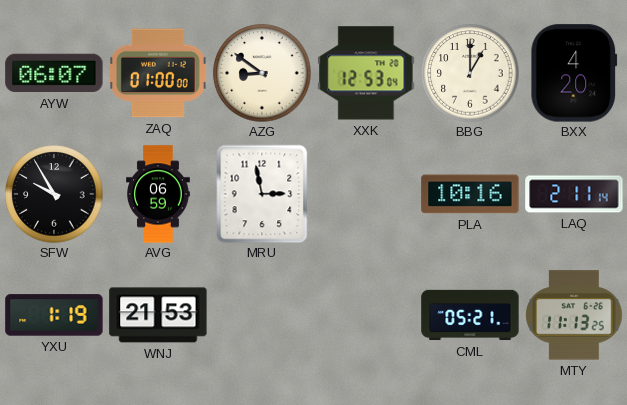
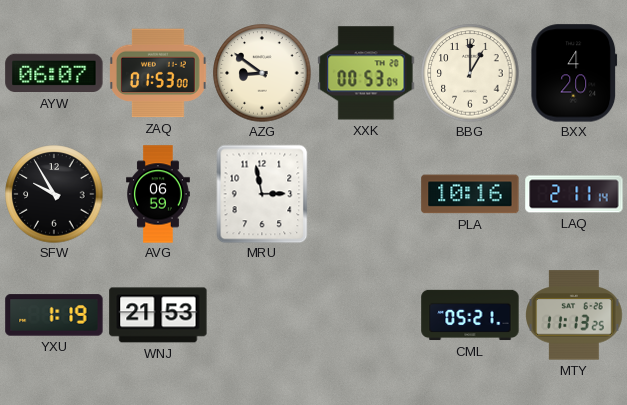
ZAQ: 01:00 -> 01:53
XXK: 12:53 -> 00:53
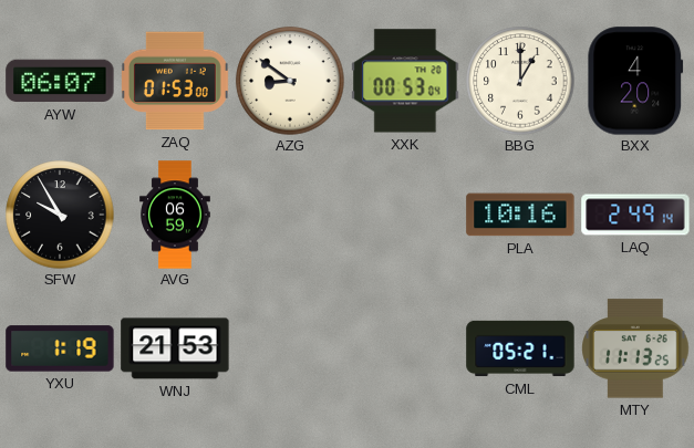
MRU: 2:58 -> none
LAQ: 2:11 -> 2:49
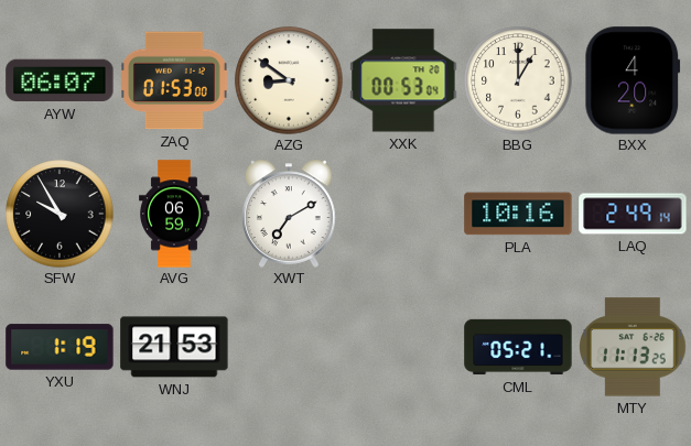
XWT: none -> 7:10
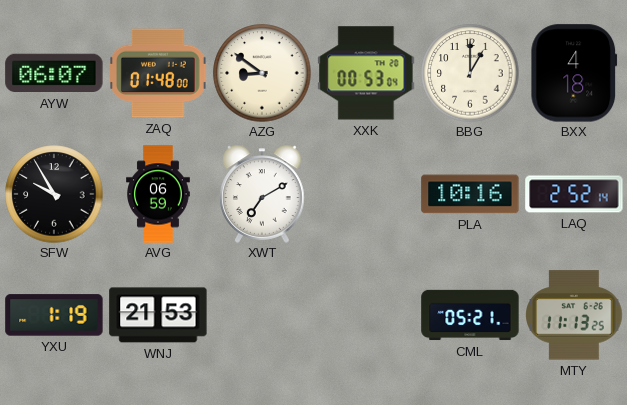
ZAQ: 01:53 -> 01:48
BXX: 4:20 -> 4:18
LAQ: 2:49 -> 2:52
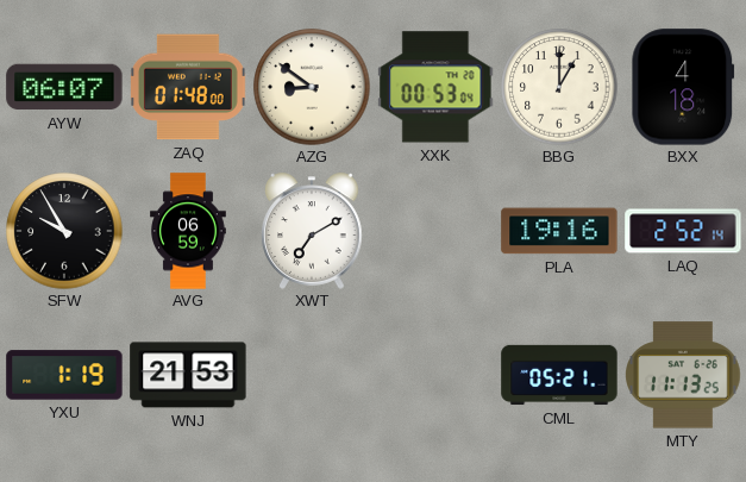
PLA: 10:16 -> 19:16
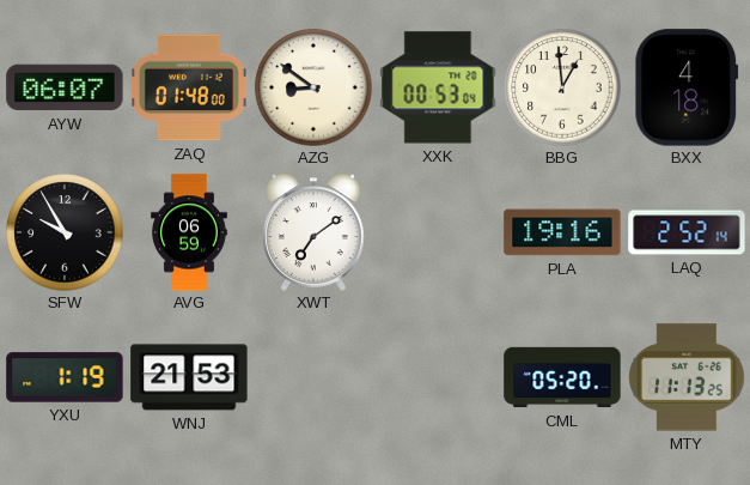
BBG: 1:00 -> 12:59
XWT: 7:10 -> 7:09
CML: 05:21 -> 05:20
